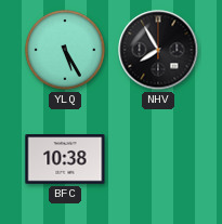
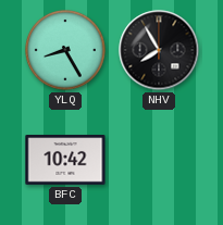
YLQ: 5:25 -> 8:25
BFC: 10:38 -> 10:42
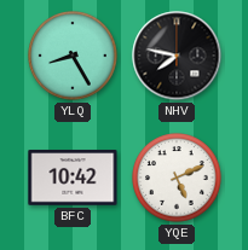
NHV: 7:55 -> 7:47
YQE: none -> 5:11
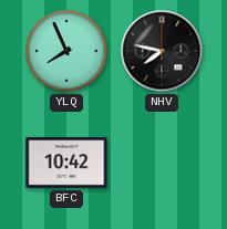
YLQ: 8:25 -> 7:56
YQE: 5:11 -> none
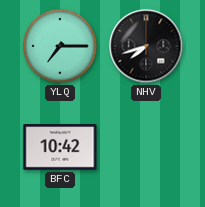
YLQ: 7:56 -> 7:15
NHV: 7:47 -> 7:42
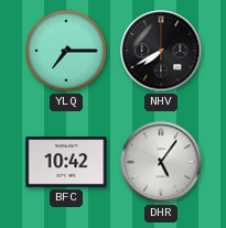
NHV: 7:42 -> 7:40
DHR: none -> 5:06
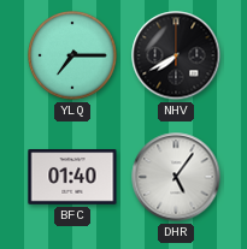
BFC: 10:42 -> 01:40
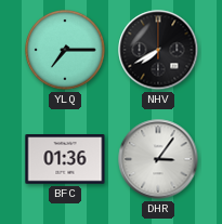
BFC: 01:40 -> 01:36
DHR: 5:06 -> 3:06
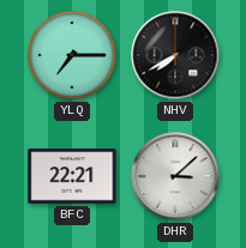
BFC: 01:36 -> 22:21
DHR: 3:06 -> 3:08
